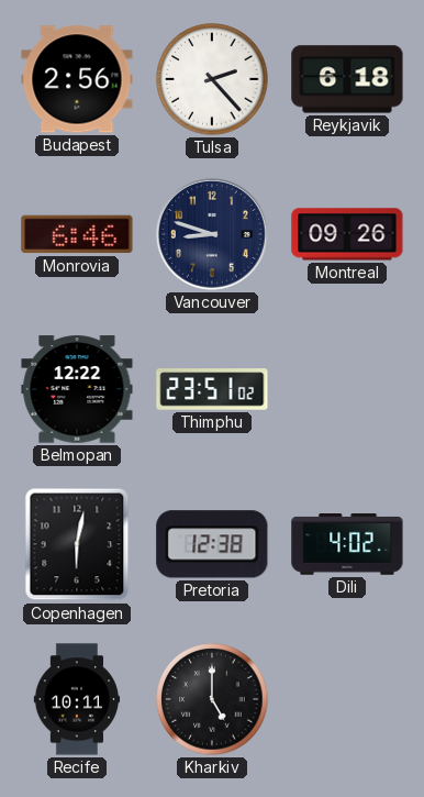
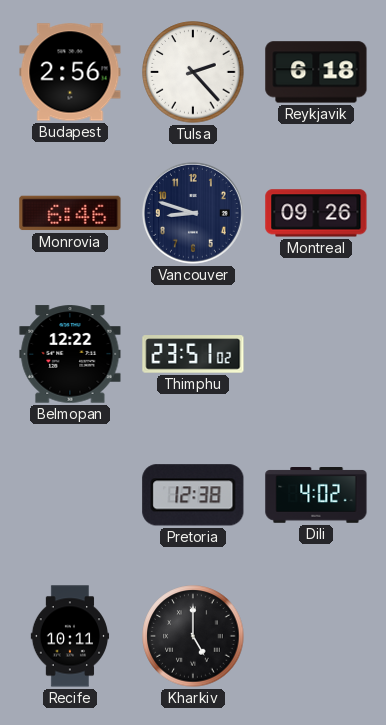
Copenhagen: 6:02 -> none
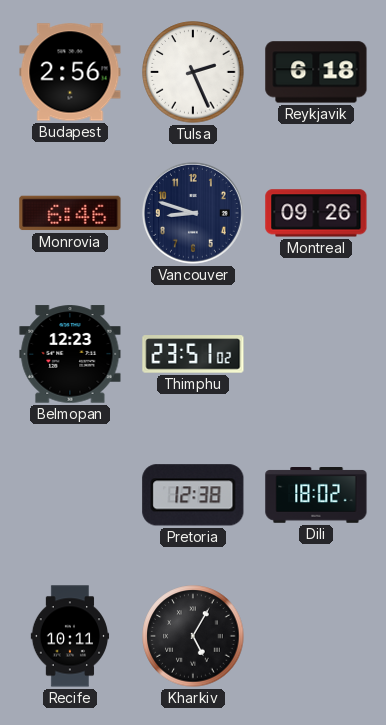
Tulsa: 2:23 -> 2:26
Belmopan: 12:22 -> 12:23
Dili: 4:02 -> 18:02
Kharkiv: 5:00 -> 5:05
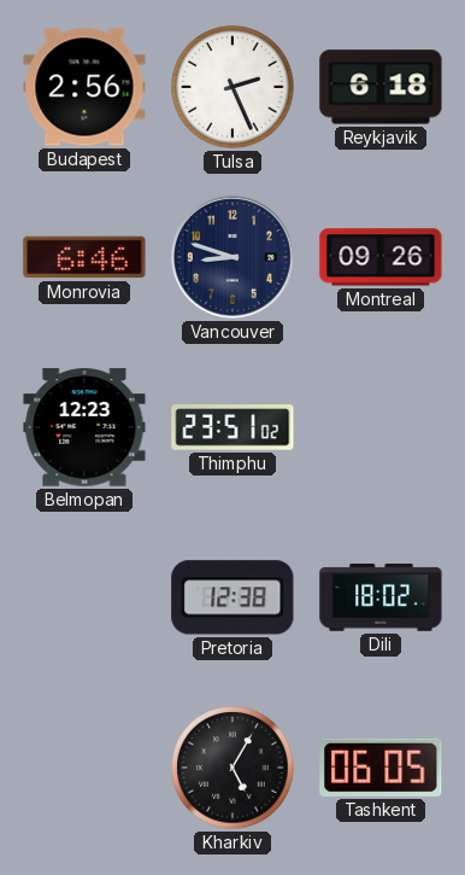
Recife: 10:11 -> none
Tashkent: none -> 06:05
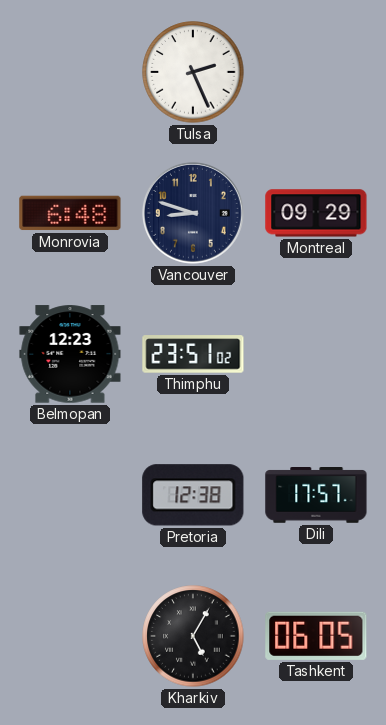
Budapest: 2:56 -> none
Reykjavik: 6:18 -> none
Monrovia: 6:46 -> 6:48
Montreal: 09:26 -> 09:29
Dili: 18:02 -> 17:57
